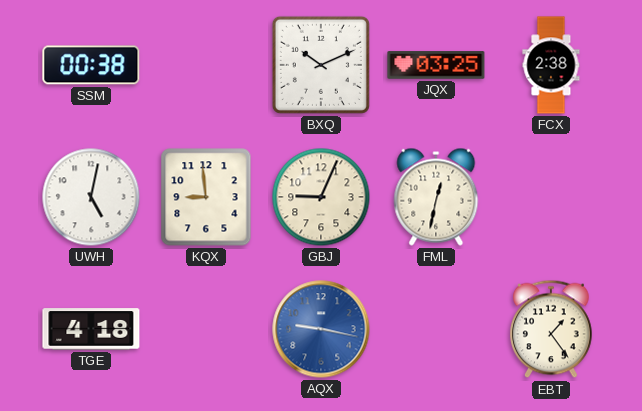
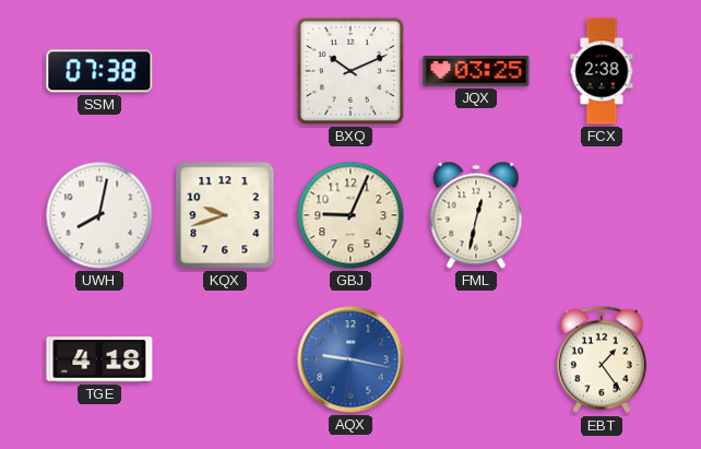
SSM: 00:38 -> 07:38
UWH: 5:02 -> 8:02
KQX: 8:59 -> 9:42
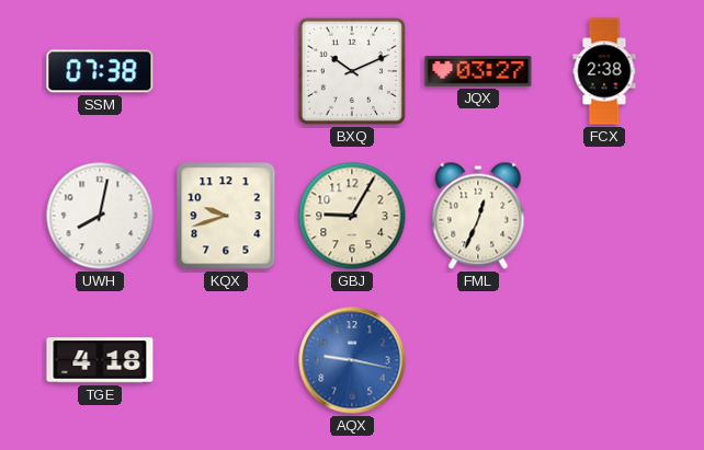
JQX: 03:25 -> 03:27
GBJ: 9:04 -> 9:05
FML: 12:32 -> 12:34
EBT: 1:24 -> none
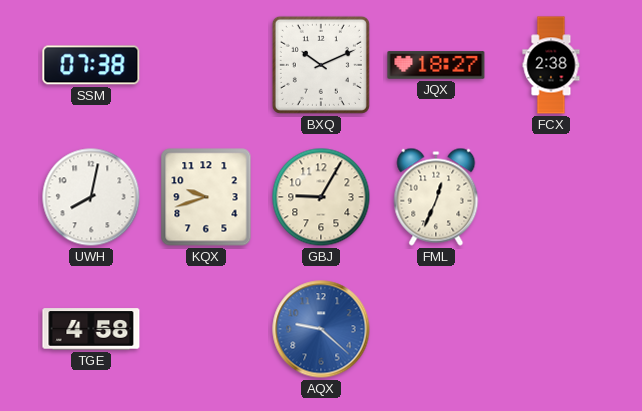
JQX: 03:27 -> 18:27
TGE: 4:18 -> 4:58
AQX: 9:17 -> 9:22
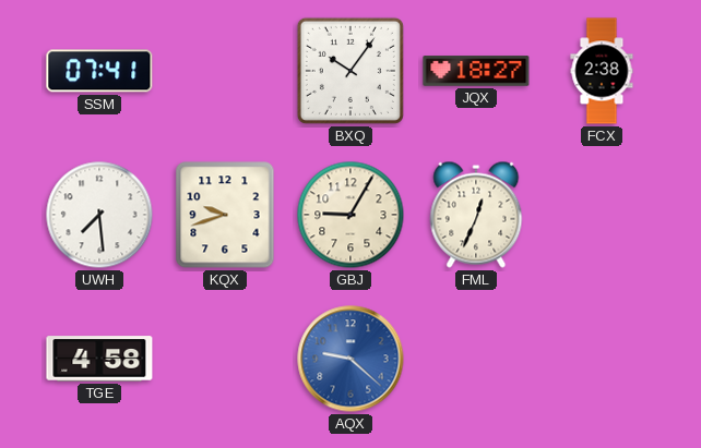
SSM: 07:38 -> 07:41
BXQ: 10:11 -> 10:06
UWH: 8:02 -> 7:29
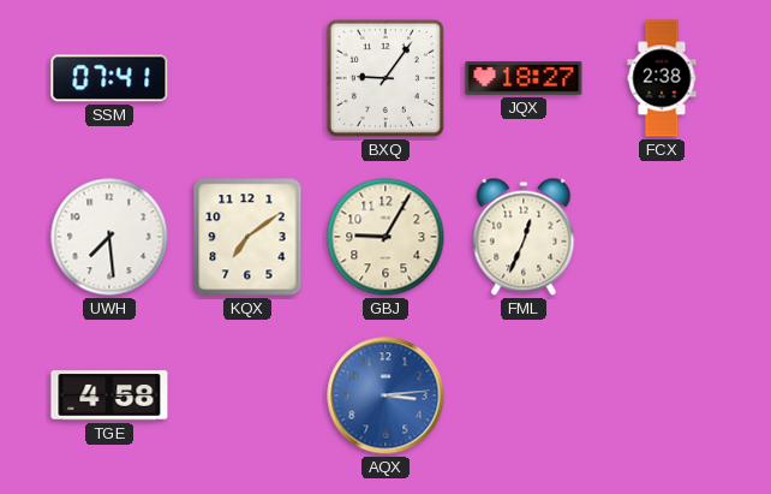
BXQ: 10:06 -> 9:06
KQX: 9:42 -> 7:09
AQX: 9:22 -> 3:14
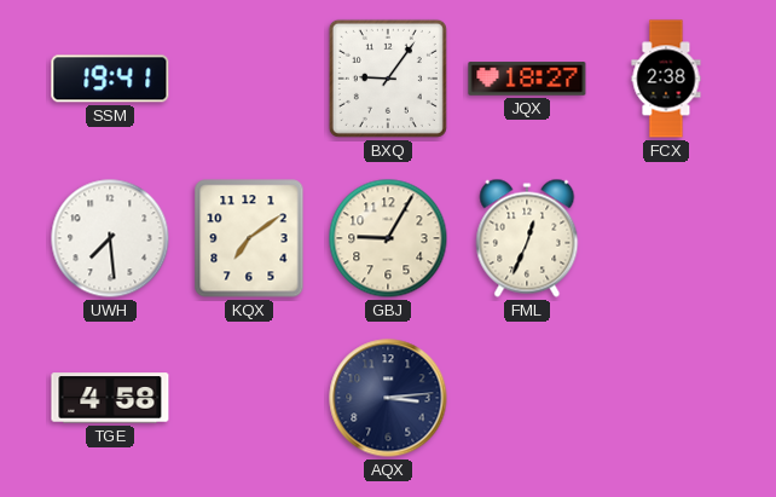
SSM: 07:41 -> 19:41
AQX dial: blue -> navy
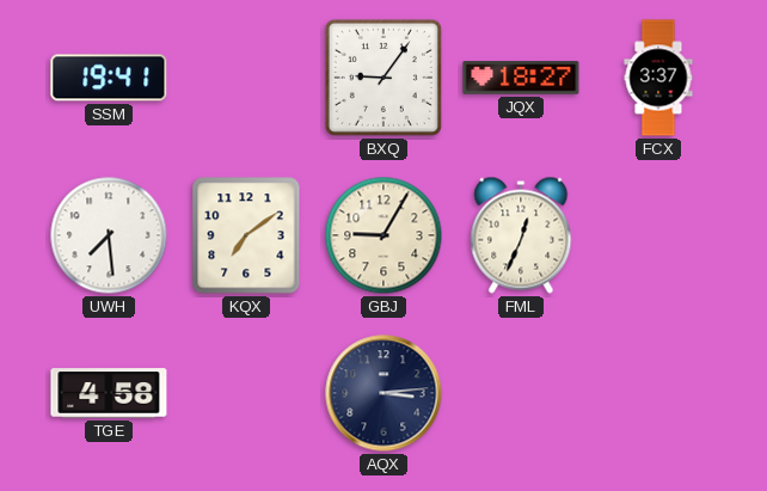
FCX: 2:38 -> 3:37
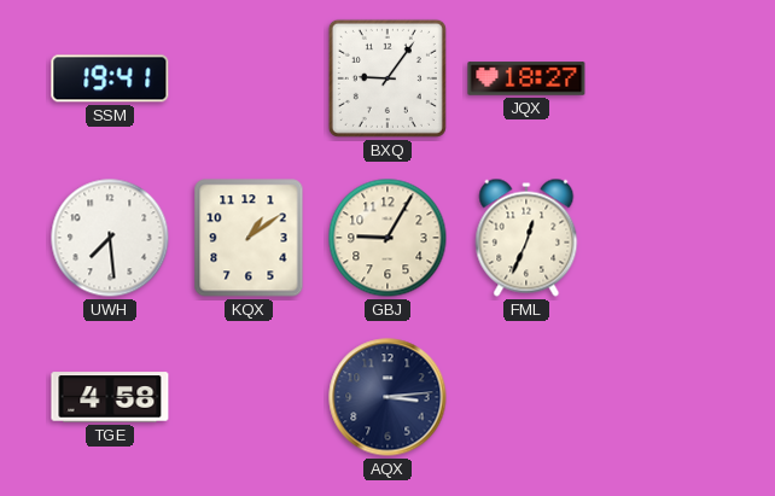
FCX: 3:37 -> none
KQX: 7:09 -> 1:09
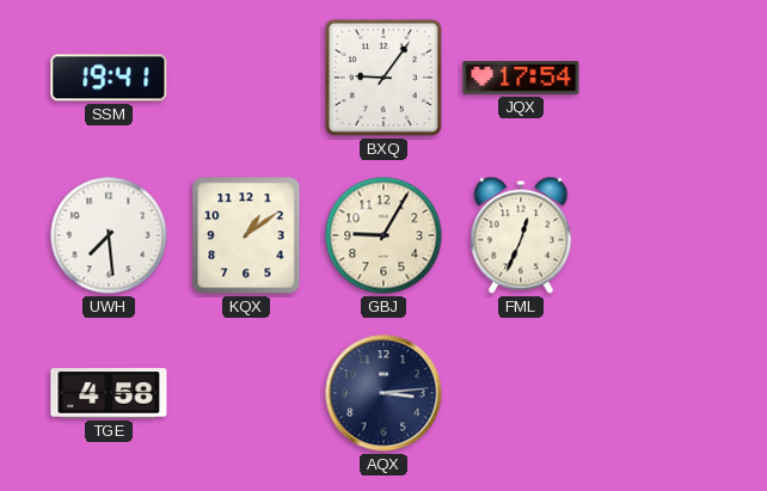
JQX: 18:27 -> 17:54
